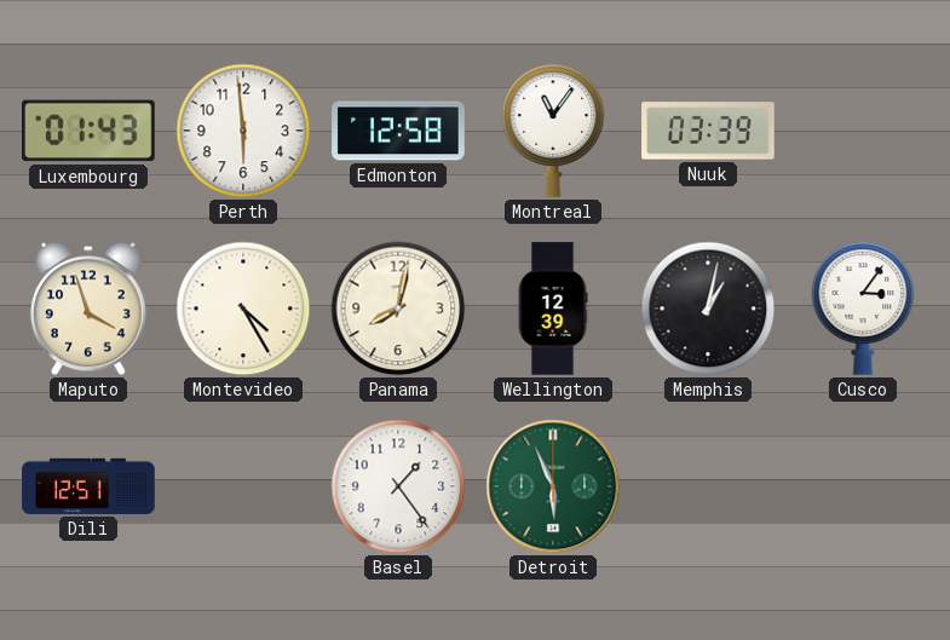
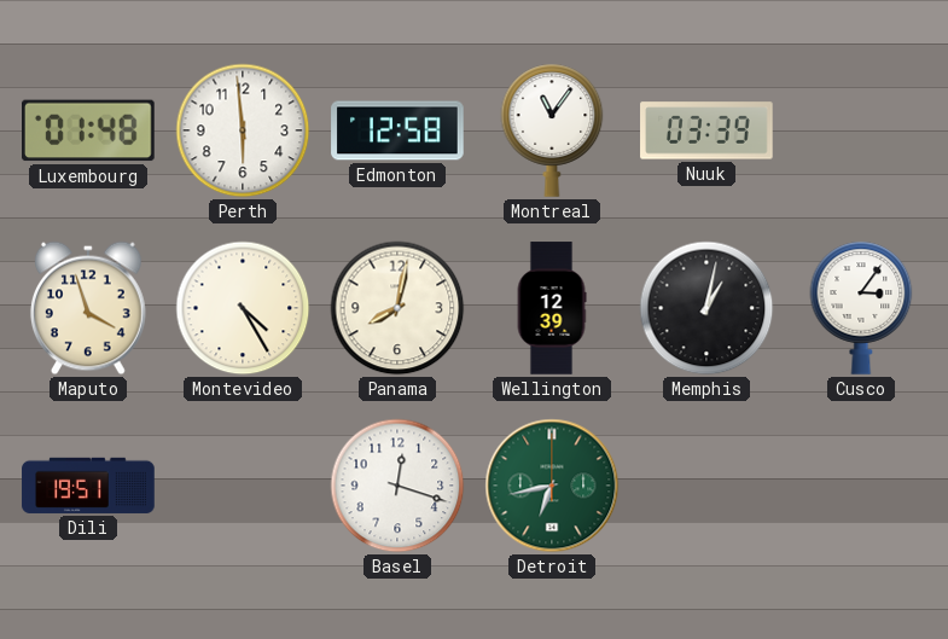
Luxembourg: 01:43 -> 01:48
Dili: 12:51 -> 19:51
Basel: 1:24 -> 12:18
Detroit: 5:56 -> 6:43
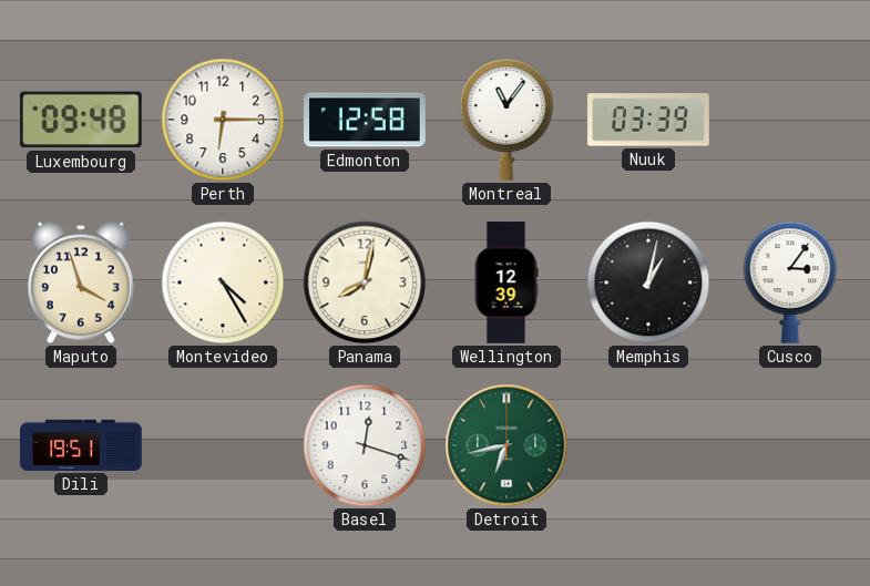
Luxembourg: 01:48 -> 09:48
Perth: 5:59 -> 6:15
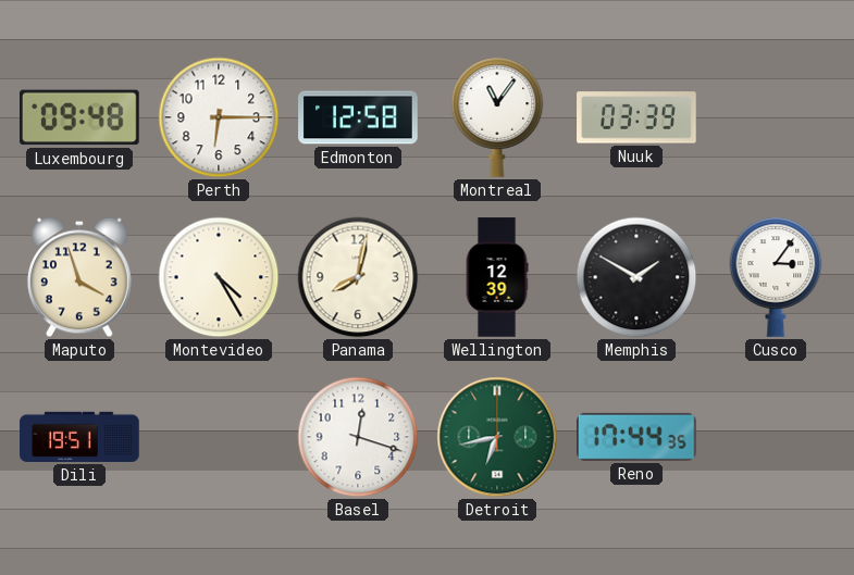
Memphis: 1:02 -> 1:50
Reno: none -> 17:44
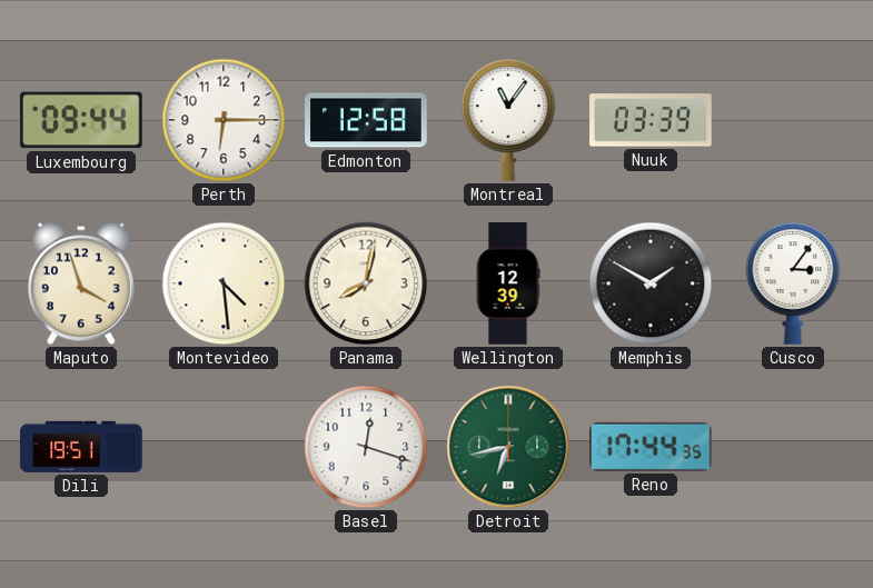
Luxembourg: 09:48 -> 09:44
Montevideo: 4:25 -> 4:29
